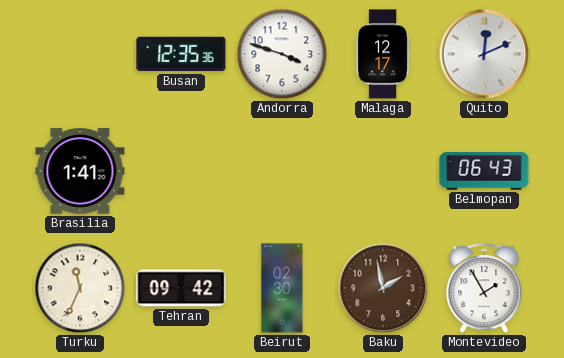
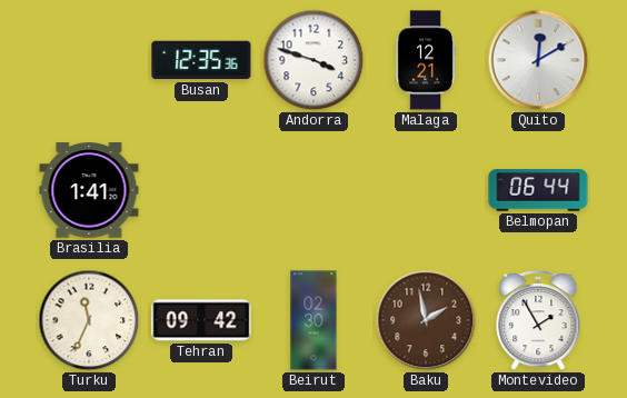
Malaga: 12:17 -> 12:21
Quito: 12:11 -> 12:10
Belmopan: 06:43 -> 06:44
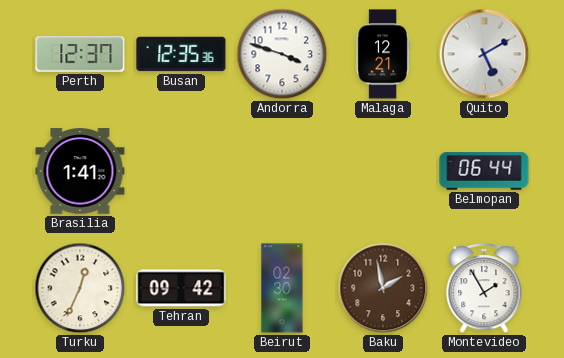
Perth: none -> 12:37
Quito: 12:10 -> 5:10
Turku: 11:34 -> 12:34
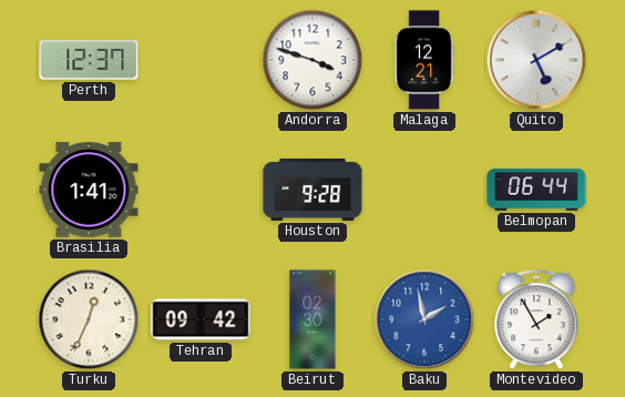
Busan: 12:35 -> none
Houston: none -> 9:28
Baku dial: brown -> blue
